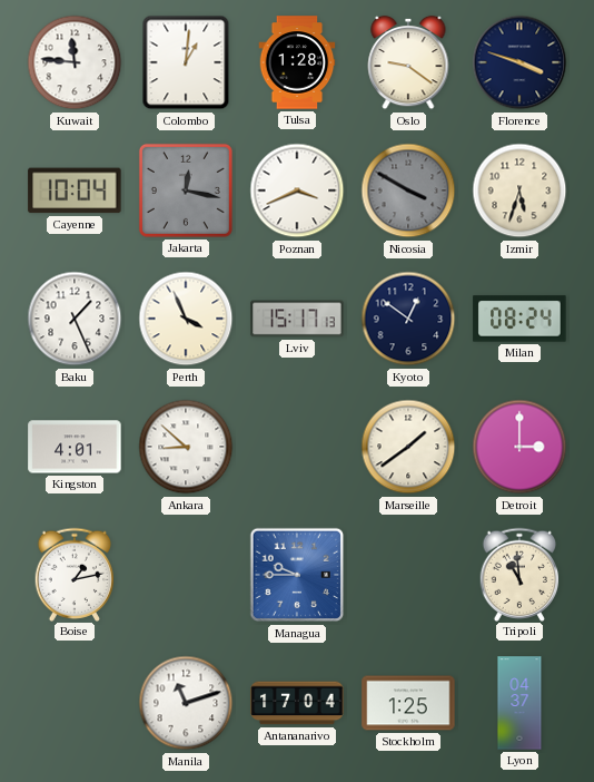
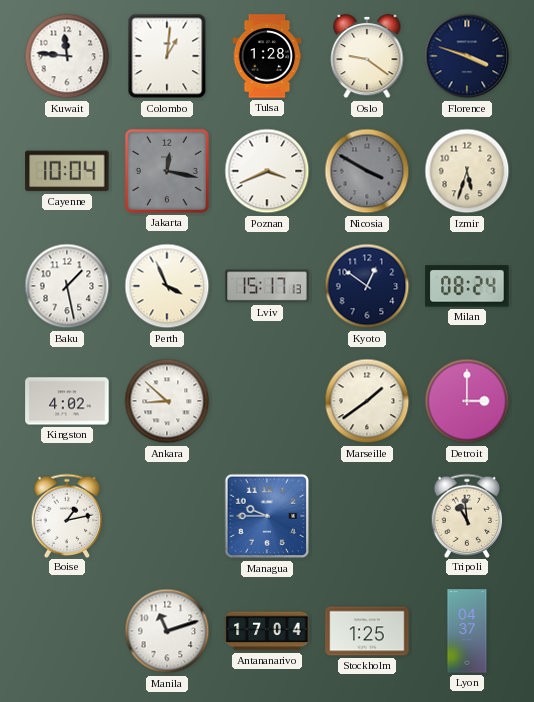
Baku: 1:26 -> 1:28
Kingston: 4:01 -> 4:02
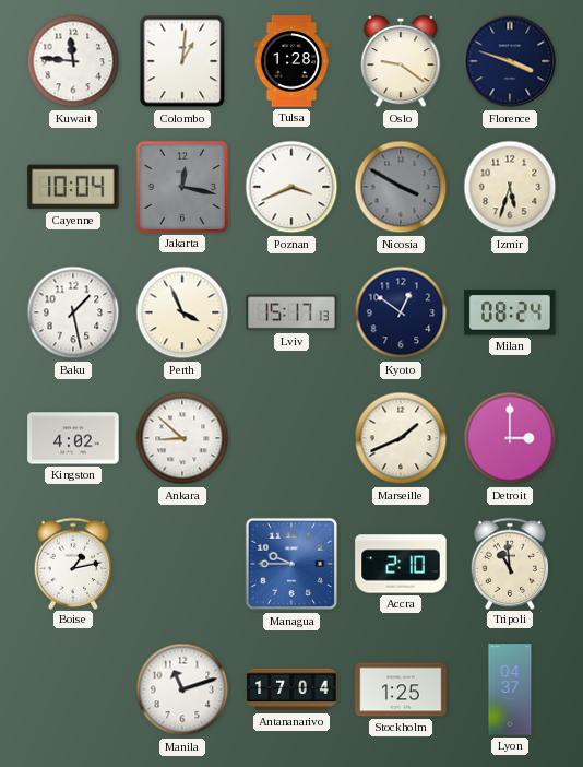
Marseille: 1:39 -> 1:41
Accra: none -> 2:10
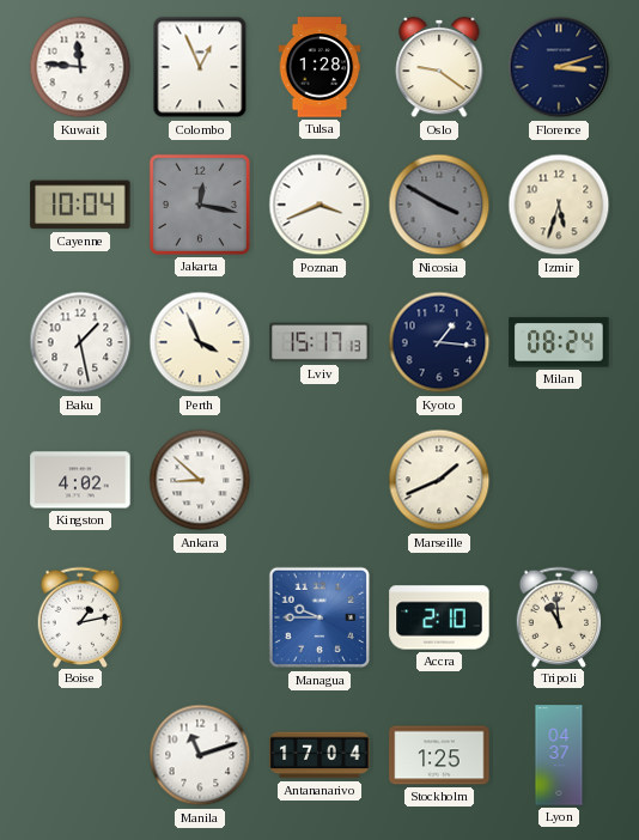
Colombo: 1:01 -> 12:56
Florence: 3:48 -> 3:12
Kyoto: 12:51 -> 1:16
Detroit: 3:00 -> none
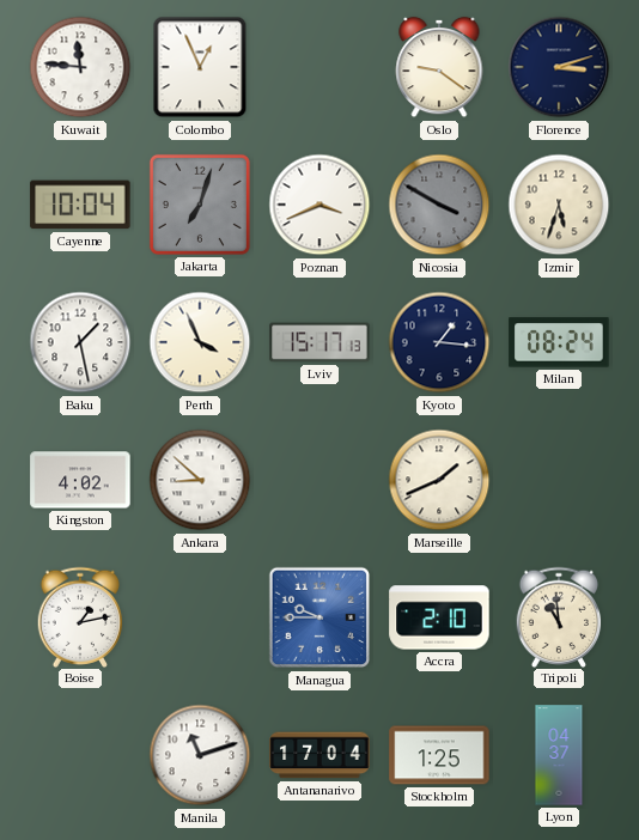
Tulsa: 1:28 -> none
Jakarta: 12:17 -> 7:03
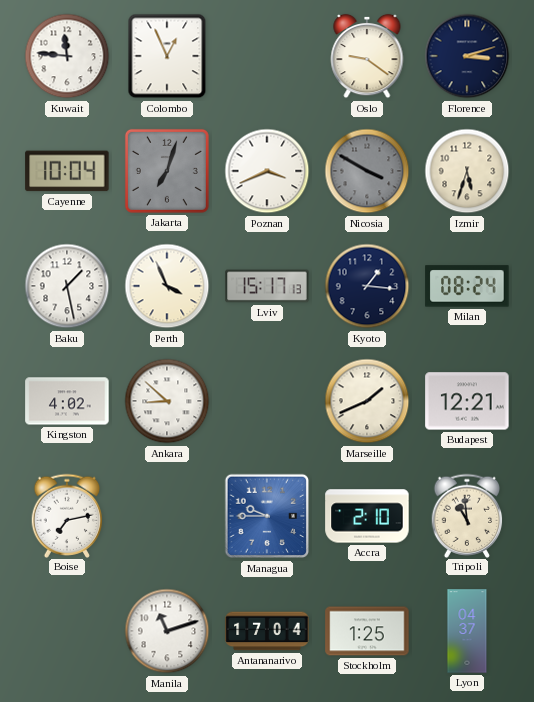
Budapest: none -> 12:21
Boise: 1:13 -> 7:13
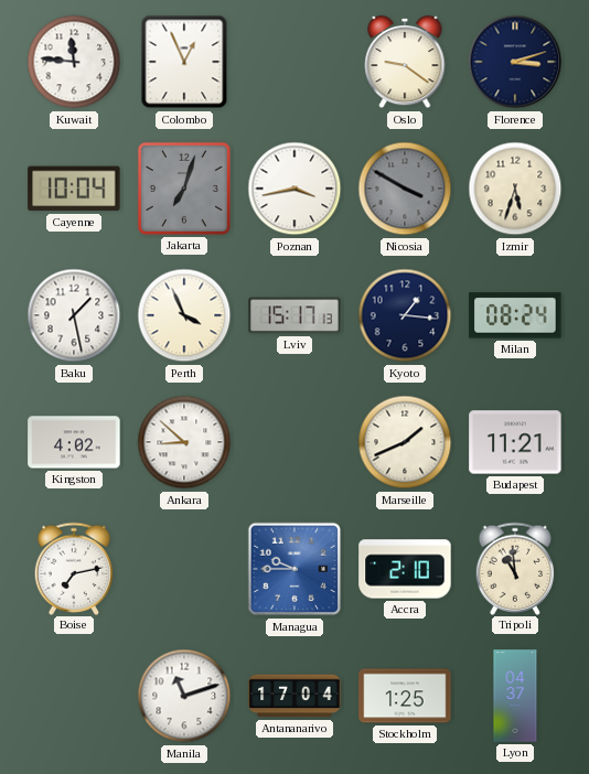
Poznan: 3:41 -> 3:43
Budapest: 12:21 -> 11:21
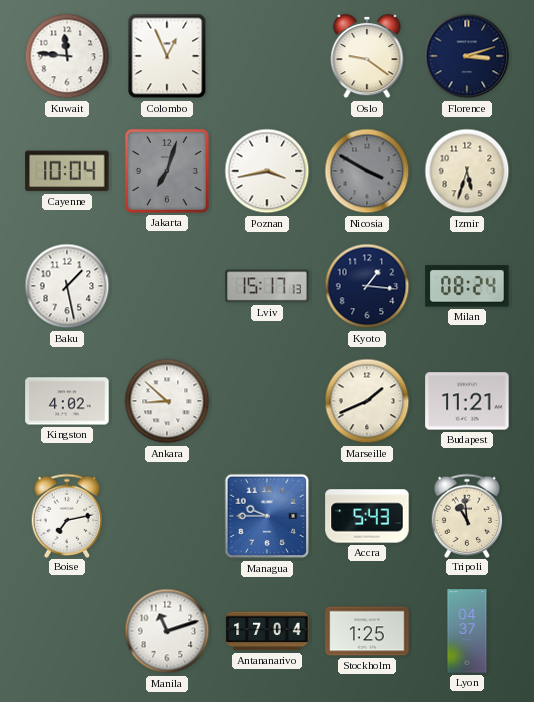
Perth: 3:56 -> none
Accra: 2:10 -> 5:43
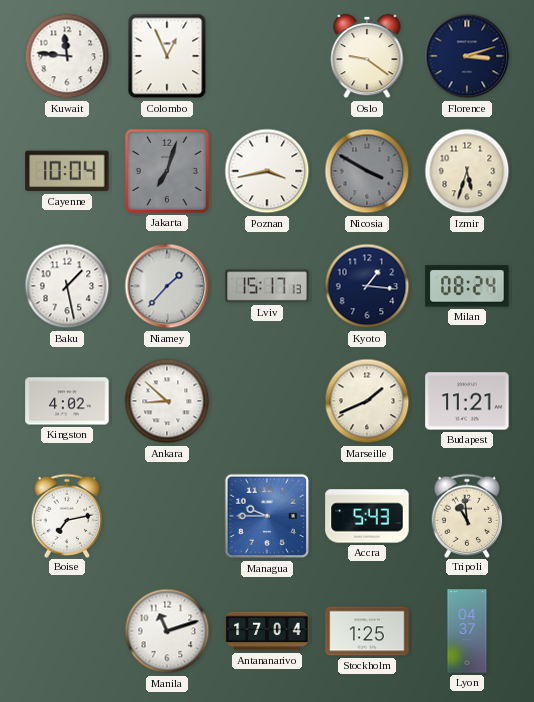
Niamey: none -> 1:37
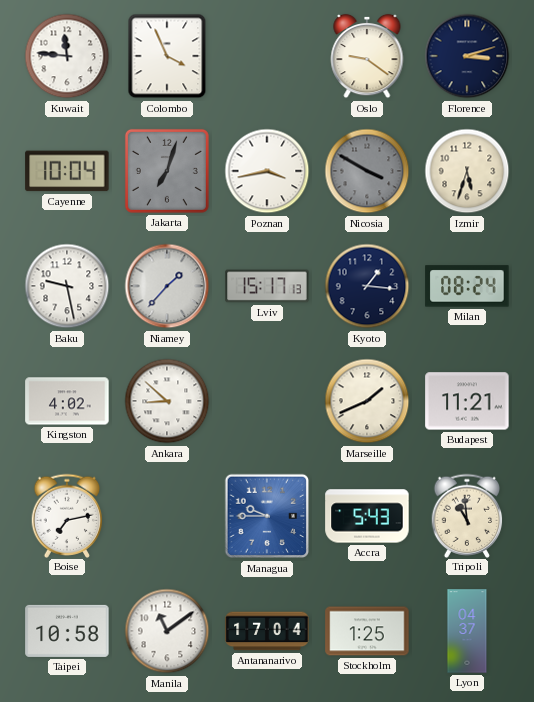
Colombo: 12:56 -> 3:56
Baku: 1:28 -> 9:28
Taipei: none -> 10:58
Manila: 11:12 -> 11:09
